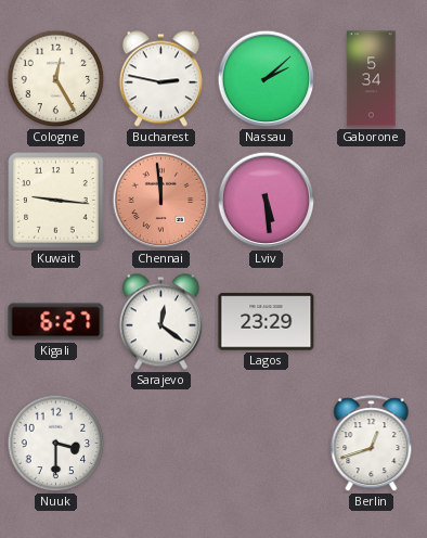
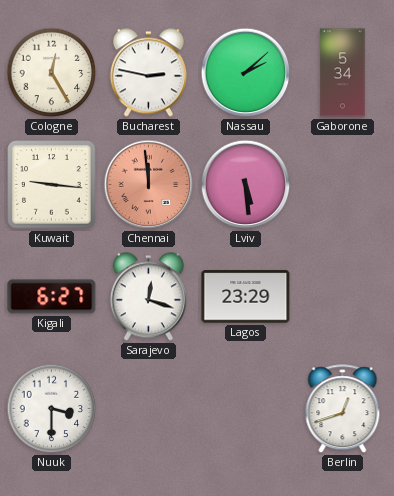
Sarajevo: 12:21 -> 12:18
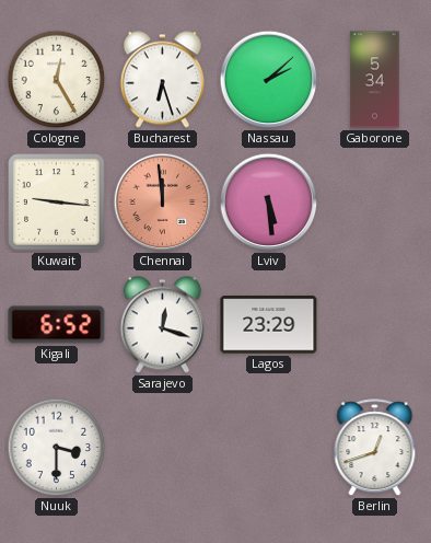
Bucharest: 2:47 -> 6:27
Kigali: 6:27 -> 6:52
